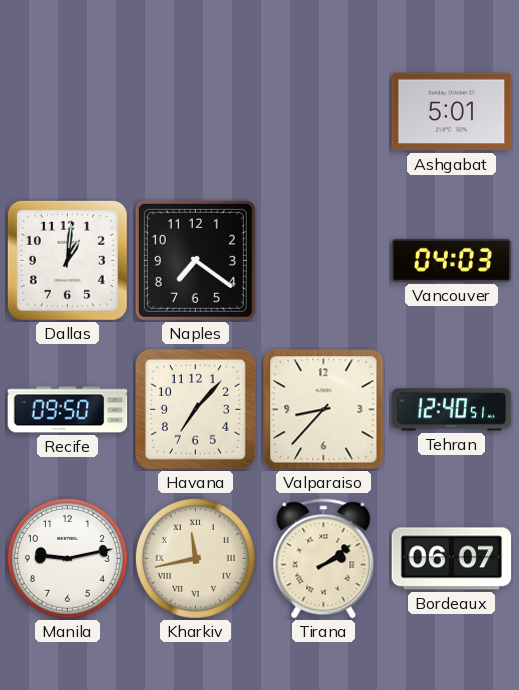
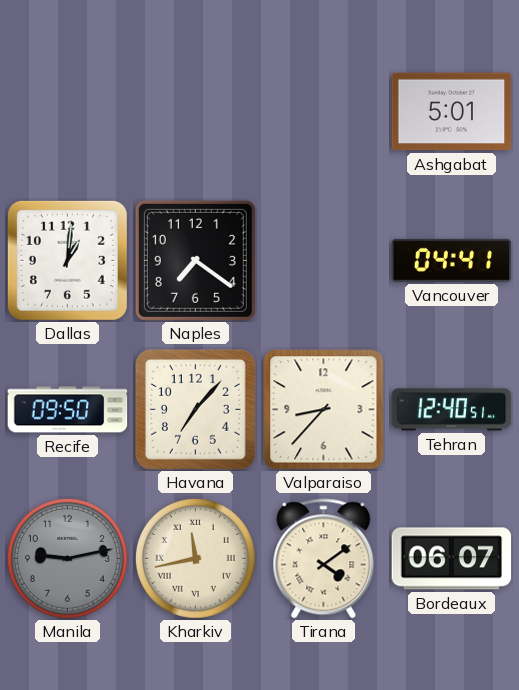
Vancouver: 04:03 -> 04:41
Manila dial: white -> grey
Tirana: 2:09 -> 4:09
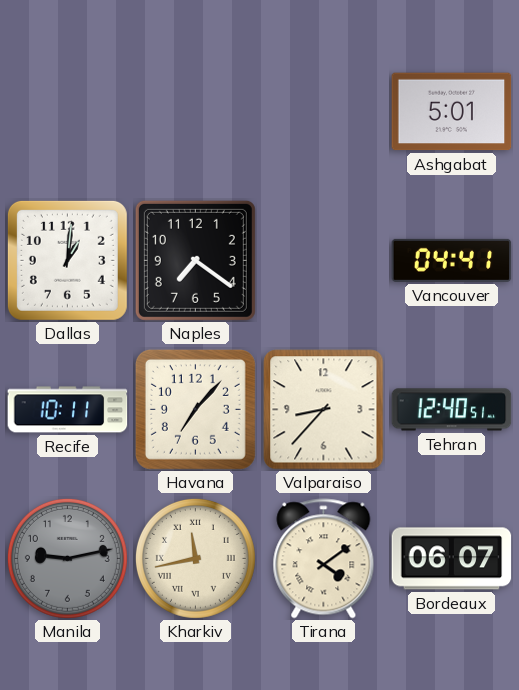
Recife: 09:50 -> 10:11
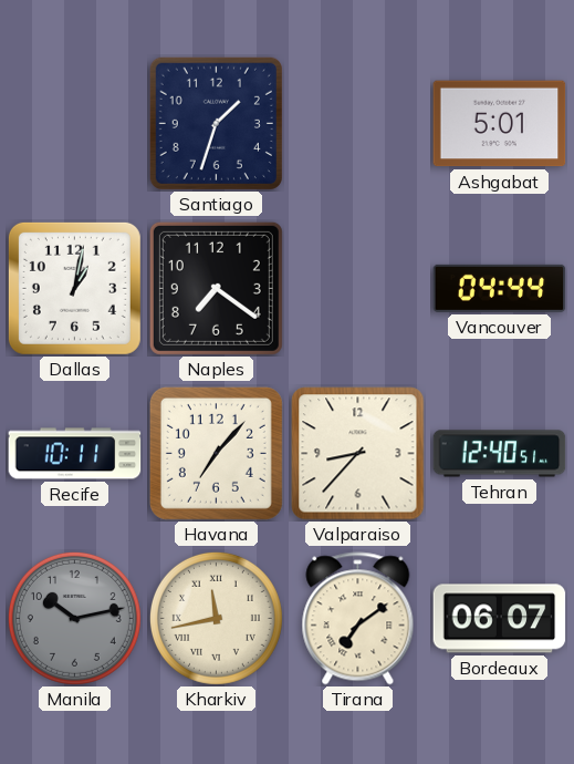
Santiago: none -> 1:33
Dallas: 1:01 -> 1:02
Vancouver: 04:41 -> 04:44
Manila: 9:13 -> 10:13
Tirana: 4:09 -> 7:09
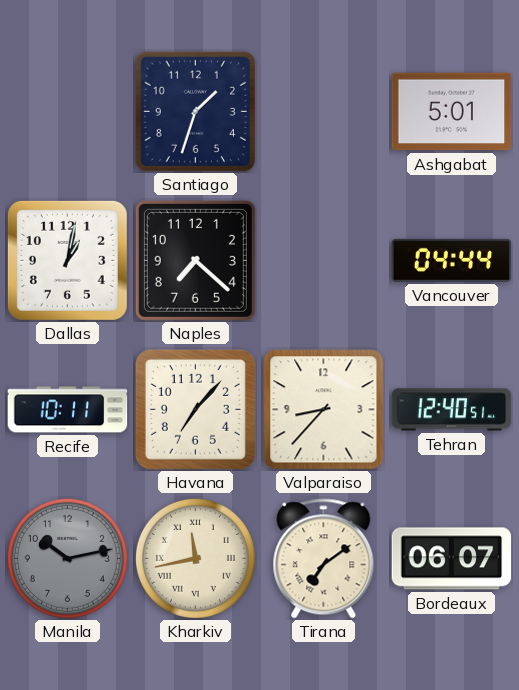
Naples: 7:21 -> 7:22
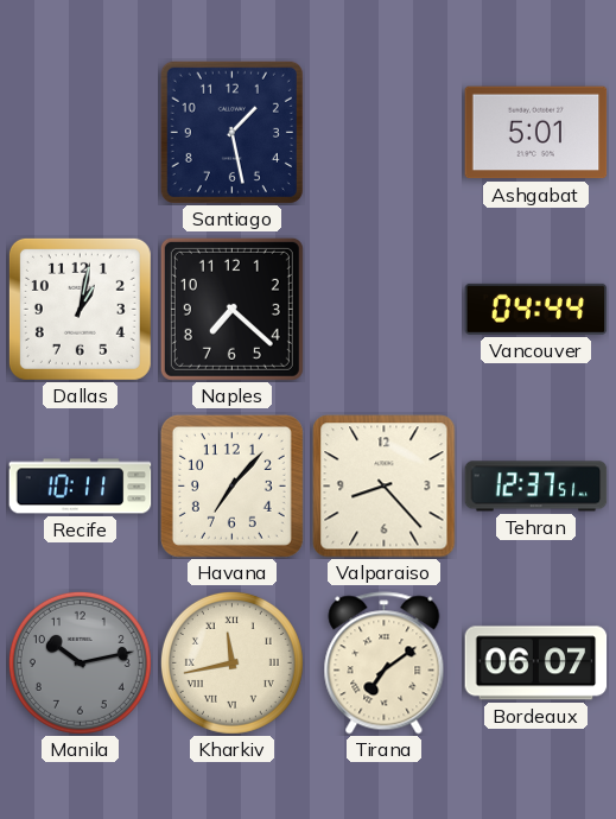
Santiago: 1:33 -> 1:28
Valparaiso: 8:37 -> 8:23
Tehran: 12:40 -> 12:37
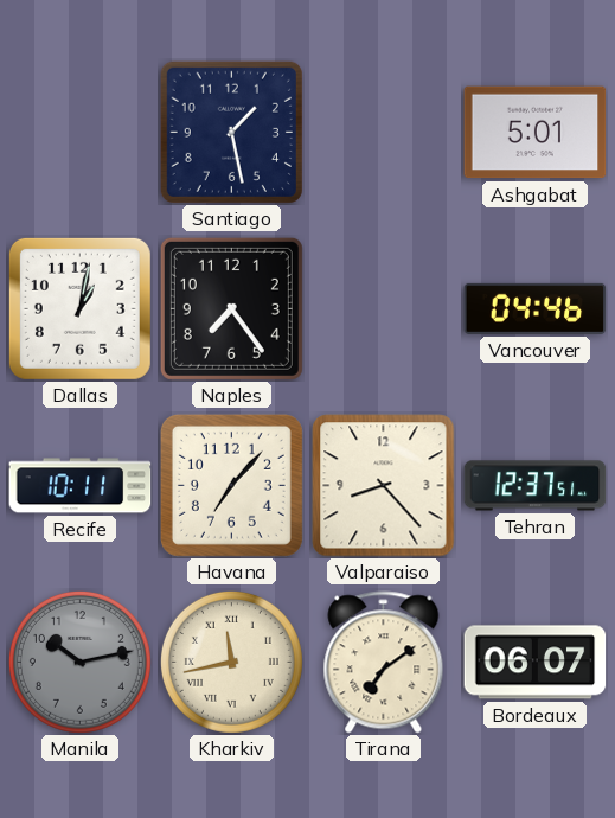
Naples: 7:22 -> 7:24
Vancouver: 04:44 -> 04:46
